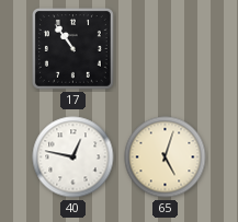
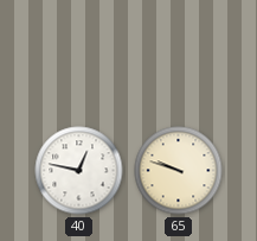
17: 10:54 -> none
65: 5:03 -> 9:48
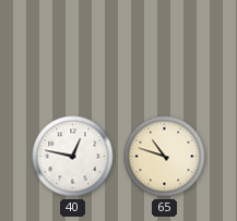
65: 9:48 -> 10:48
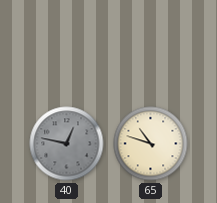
40 dial: white -> grey
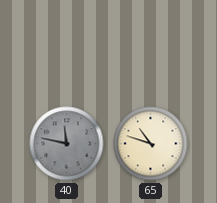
40: 12:47 -> 11:47
